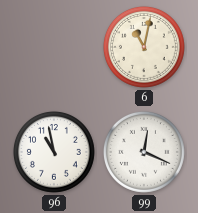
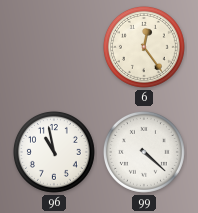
6: 11:02 -> 12:24
99: 12:19 -> 4:22
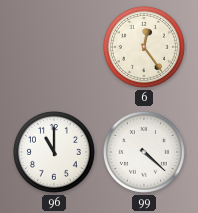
96: 10:58 -> 11:00
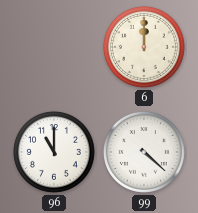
6: 12:24 -> 12:00
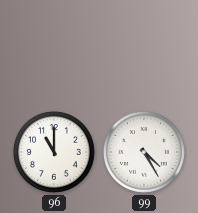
6: 12:00 -> none
99: 4:22 -> 4:25
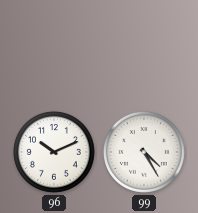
96: 11:00 -> 10:11
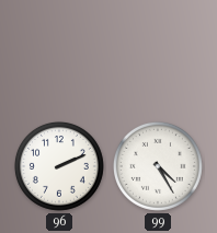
96: 10:11 -> 2:11
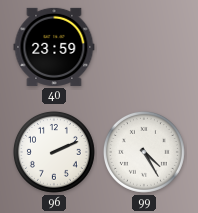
40: none -> 23:59
